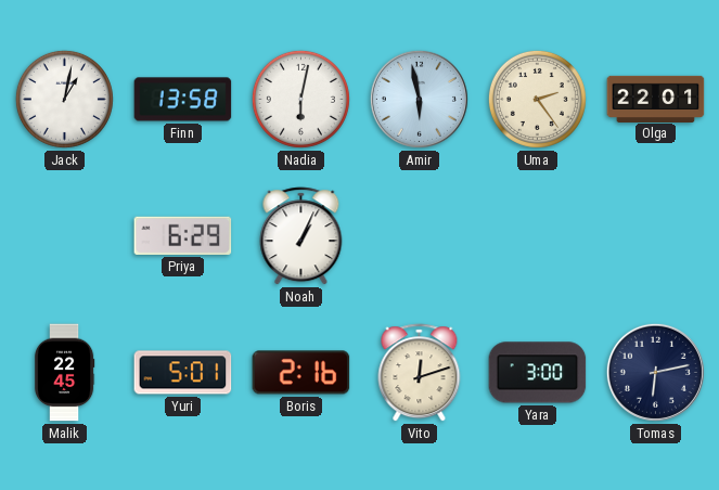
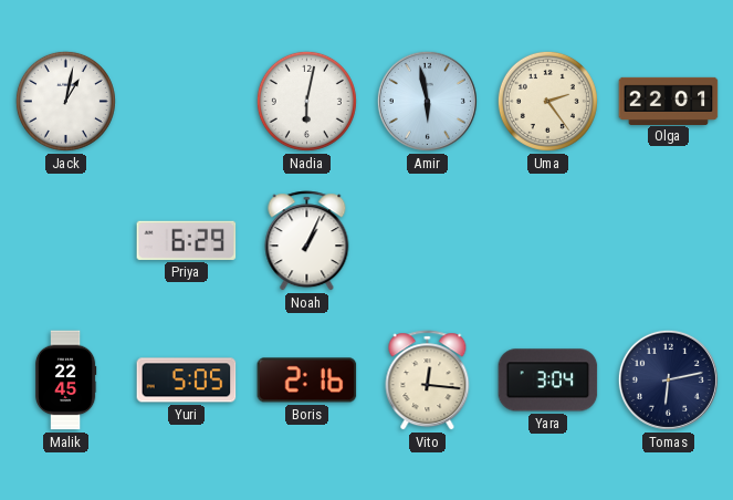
Finn: 13:58 -> none
Yuri: 5:01 -> 5:05
Vito: 12:12 -> 12:16
Yara: 3:00 -> 3:04
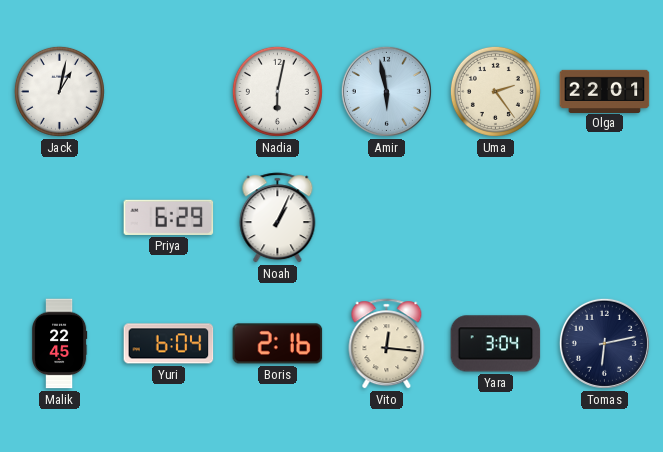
Yuri: 5:05 -> 6:04
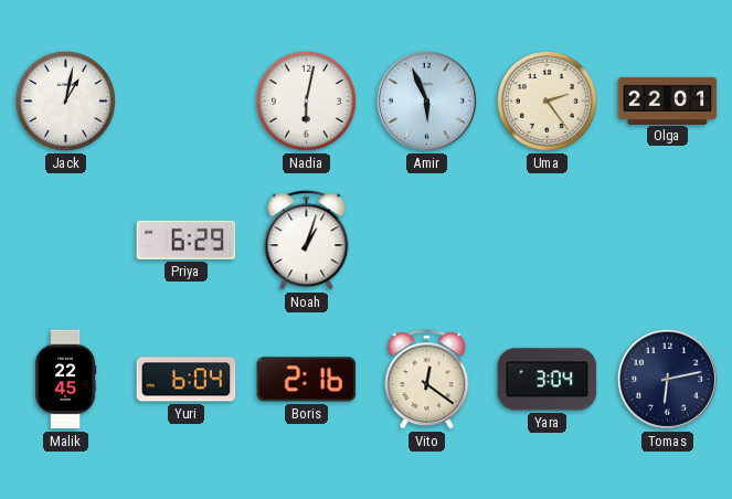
Amir: 5:58 -> 5:56
Noah: 1:04 -> 1:03
Vito: 12:16 -> 12:21
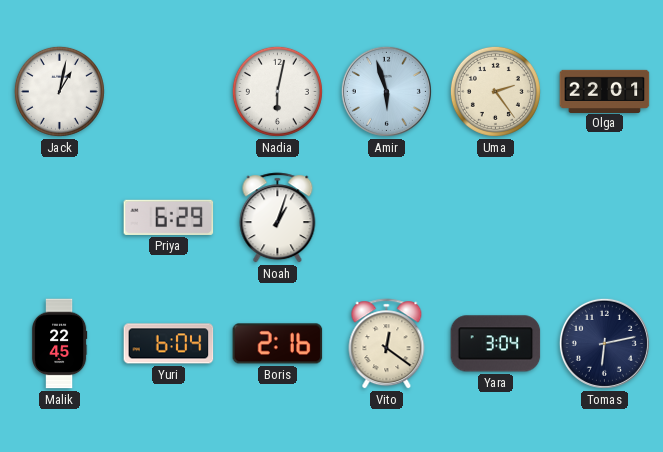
Amir: 5:56 -> 5:57
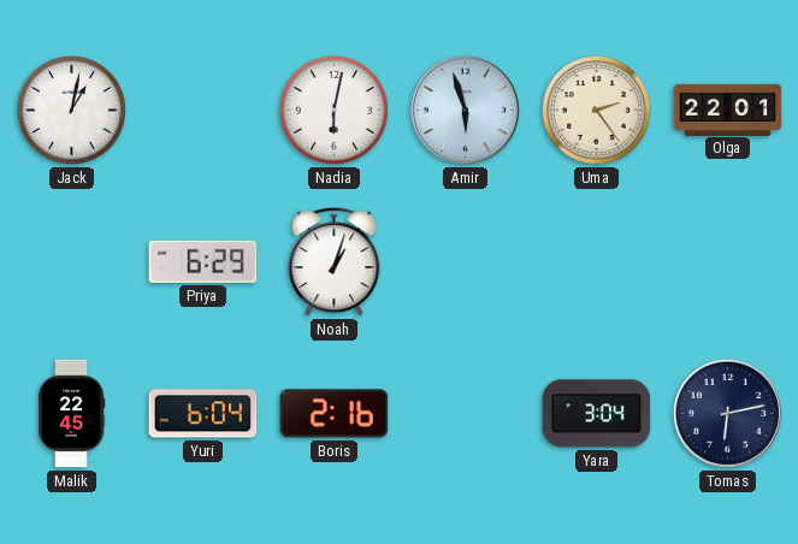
Vito: 12:21 -> none
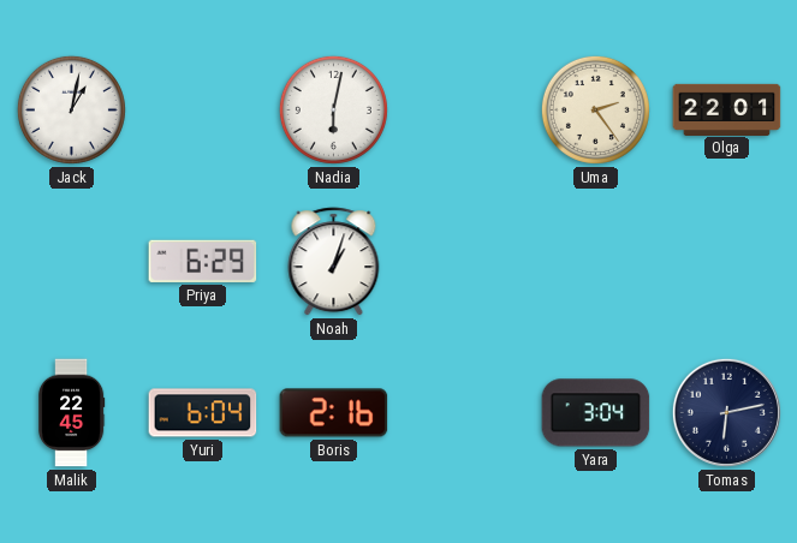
Amir: 5:57 -> none
